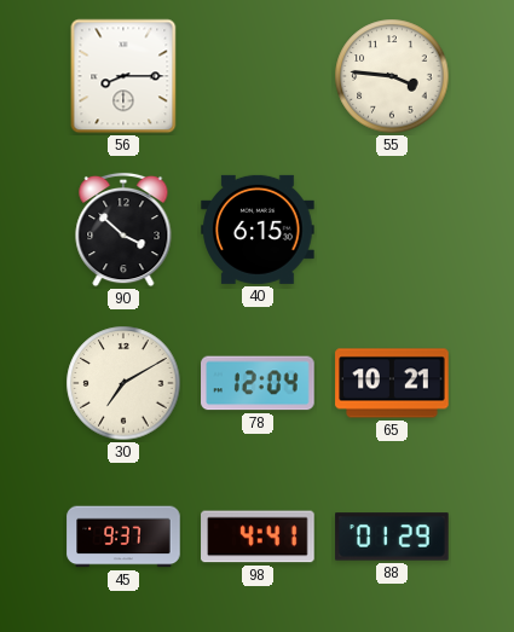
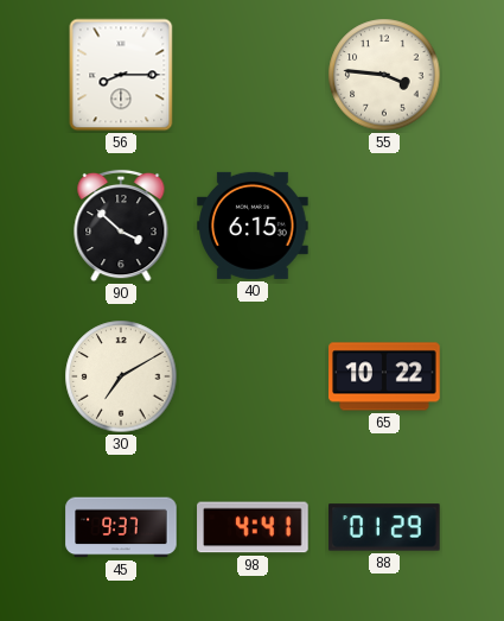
78: 12:04 -> none
65: 10:21 -> 10:22
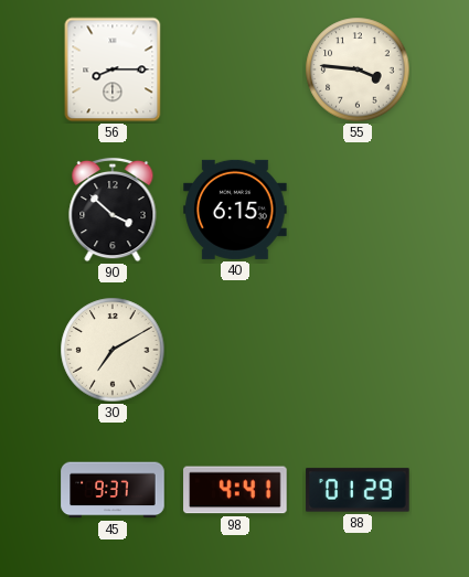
65: 10:22 -> none
